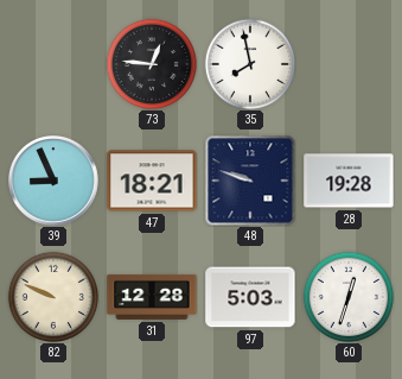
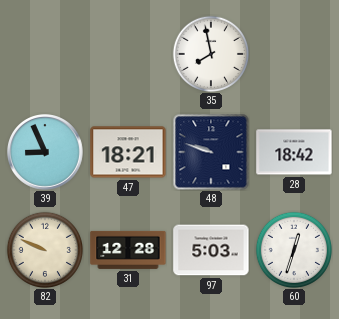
73: 12:46 -> none
28: 19:28 -> 18:42
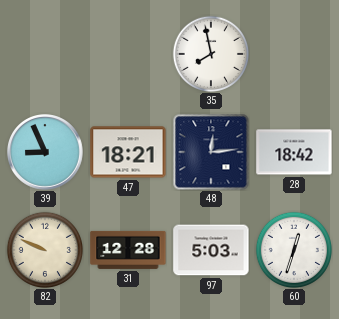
48: 9:48 -> 12:14
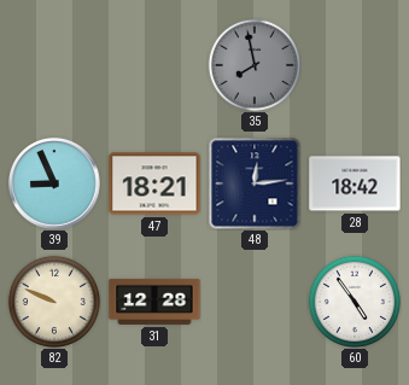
35 dial: white -> grey
97: 5:03 -> none
60: 12:33 -> 4:54
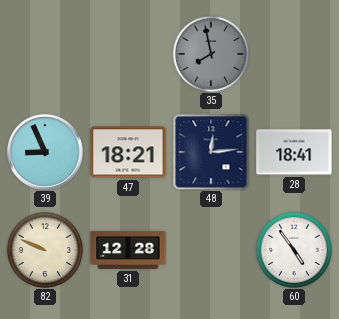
28: 18:42 -> 18:41
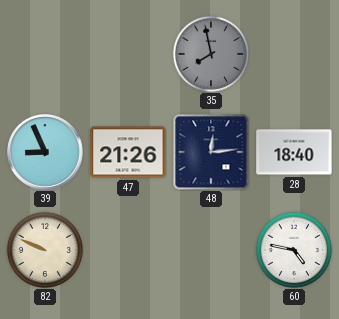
47: 18:21 -> 21:26
28: 18:41 -> 18:40
31: 12:28 -> none
60: 4:54 -> 4:47
